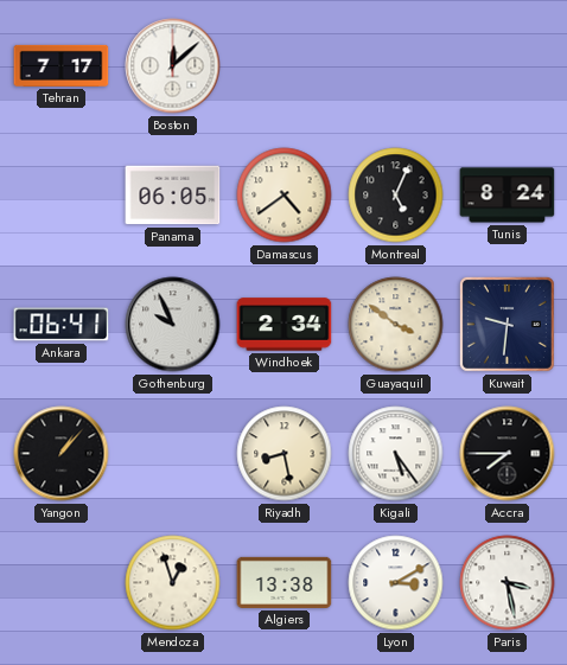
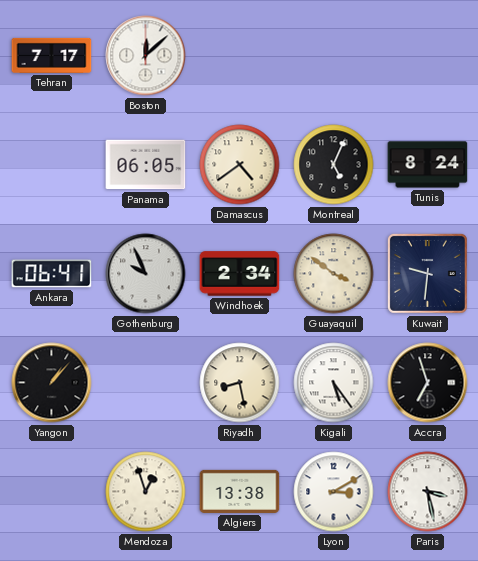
Accra: 7:45 -> 6:57
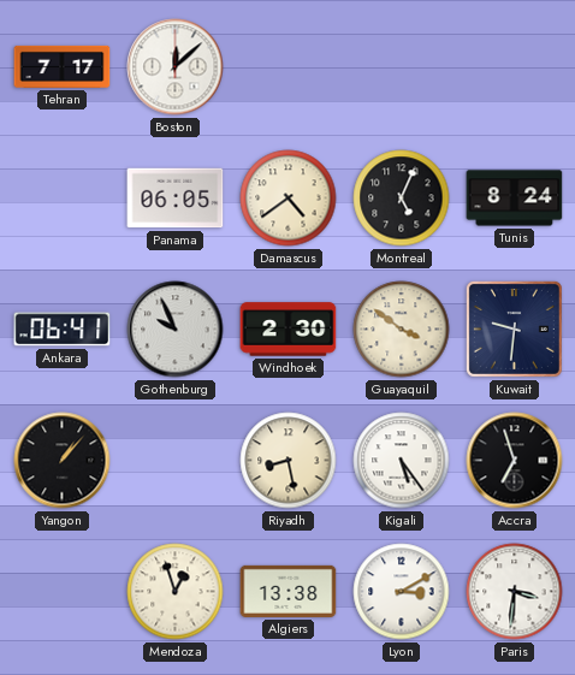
Windhoek: 2:34 -> 2:30
Paris: 3:28 -> 3:31
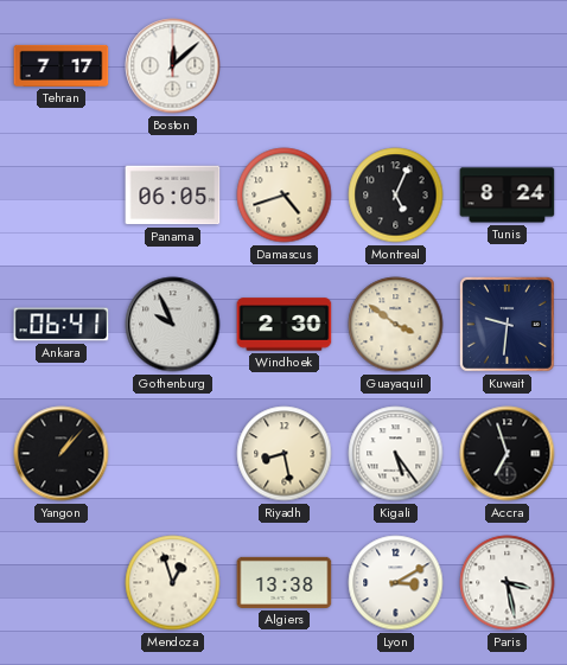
Damascus: 4:39 -> 4:42
Paris: 3:31 -> 3:28
